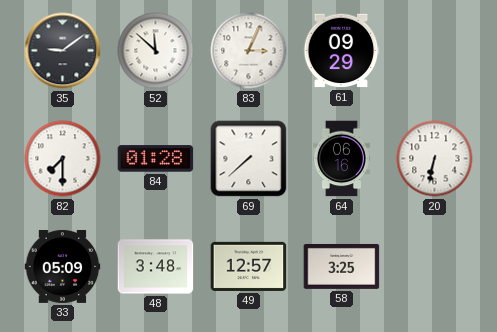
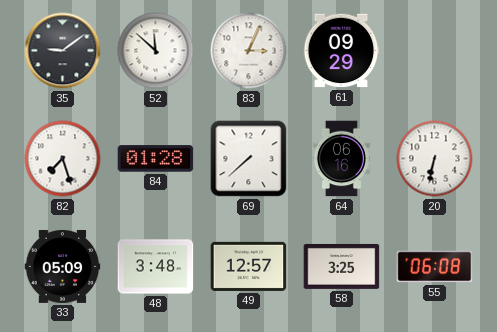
82: 7:30 -> 7:27
55: none -> 06:08
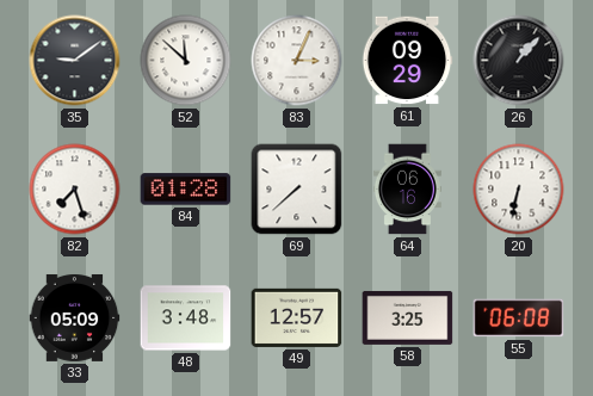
26: none -> 1:07
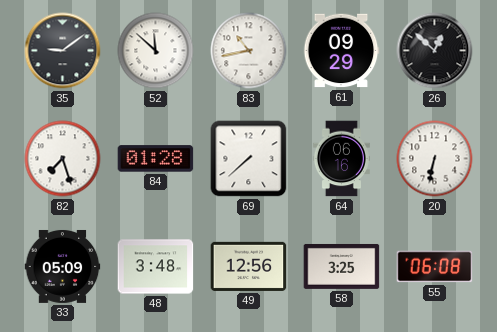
83: 3:04 -> 10:43
26: 1:07 -> 12:52
49: 12:57 -> 12:56
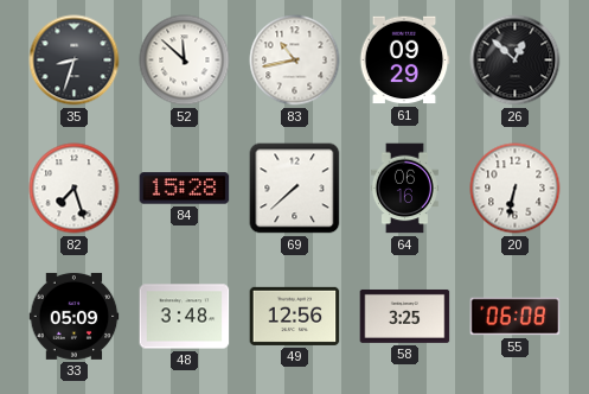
35: 9:09 -> 8:33
84: 01:28 -> 15:28
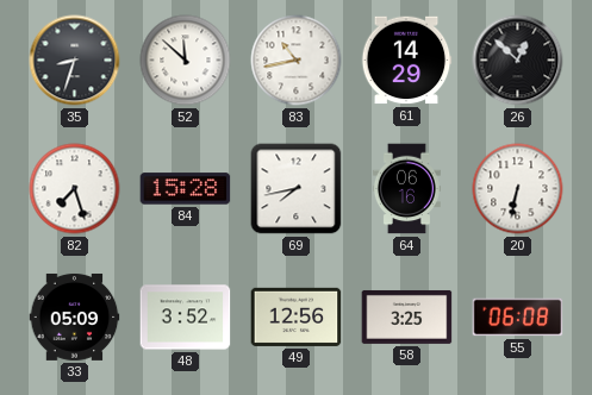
61: 09:29 -> 14:29
69: 7:38 -> 7:43
48: 3:48 -> 3:52
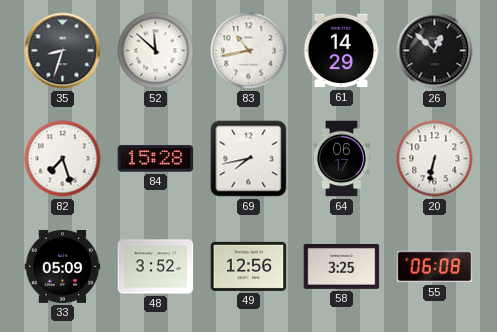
64: 06:16 -> 06:17
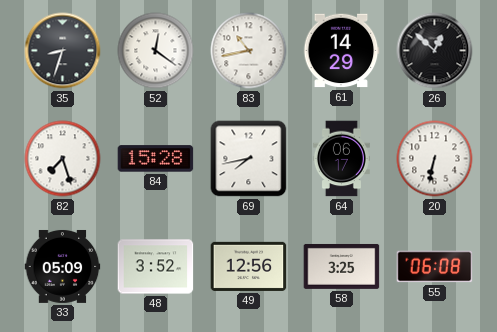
52: 11:52 -> 12:21
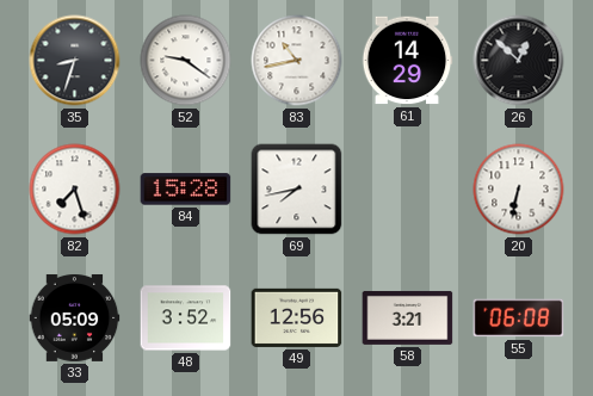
52: 12:21 -> 9:21
64: 06:17 -> none
58: 3:25 -> 3:21
